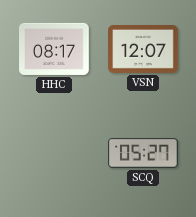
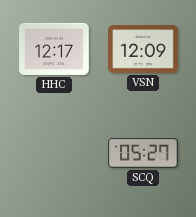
HHC: 08:17 -> 12:17
VSN: 12:07 -> 12:09
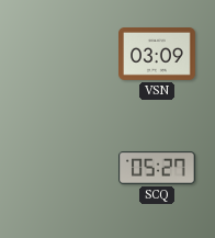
HHC: 12:17 -> none
VSN: 12:09 -> 03:09
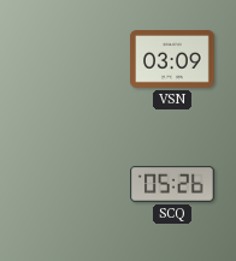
SCQ: 05:27 -> 05:26
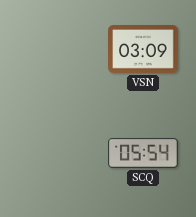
SCQ: 05:26 -> 05:54
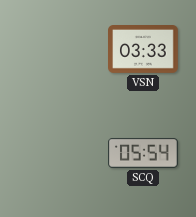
VSN: 03:09 -> 03:33
